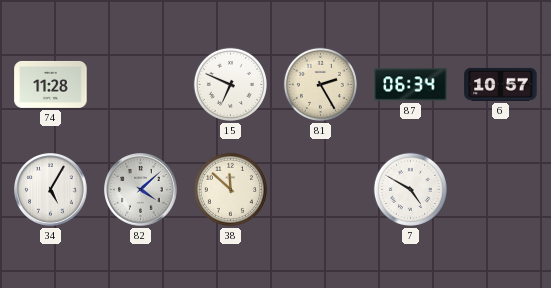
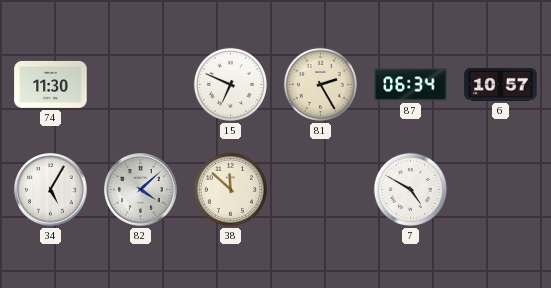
74: 11:28 -> 11:30
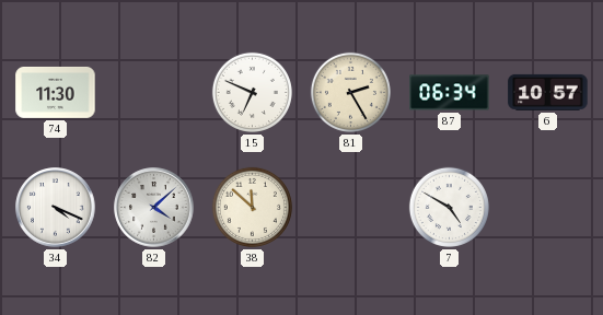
34: 5:05 -> 4:19
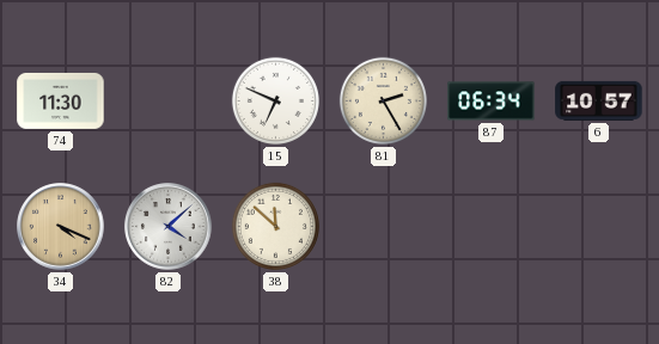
34 dial: white -> champagne
7: 4:50 -> none
